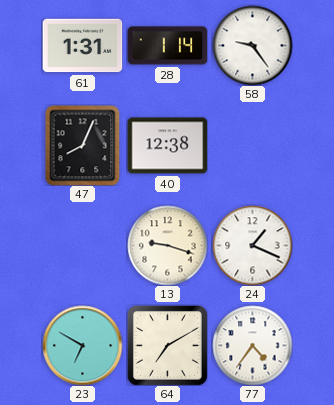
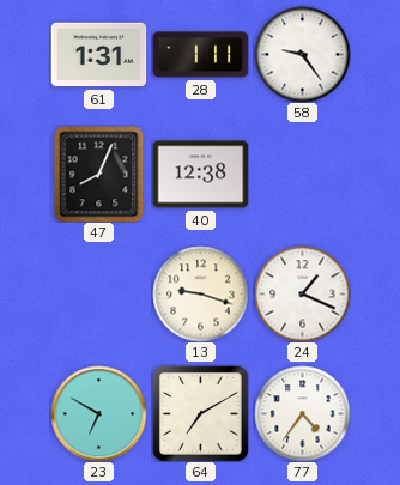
28: 1:14 -> 1:11
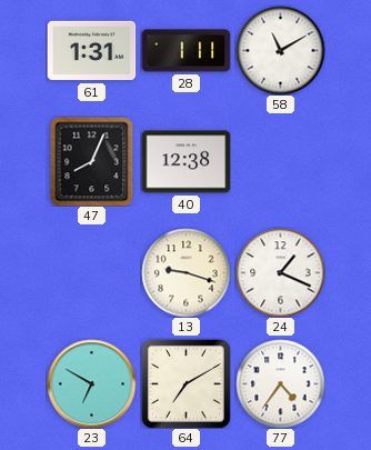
58: 9:24 -> 11:10
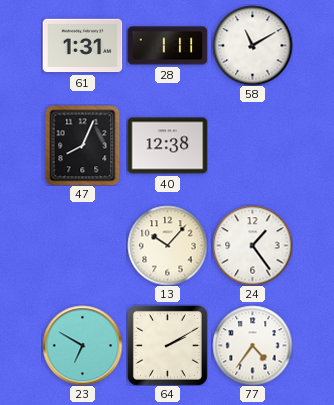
13: 9:18 -> 10:07
24: 1:19 -> 1:24
64: 7:10 -> 2:10
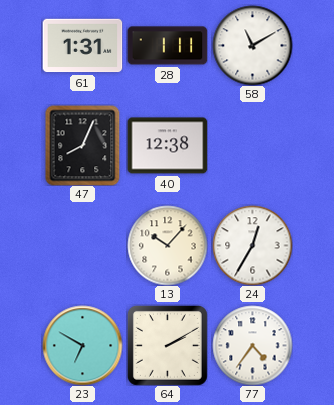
24: 1:24 -> 12:35
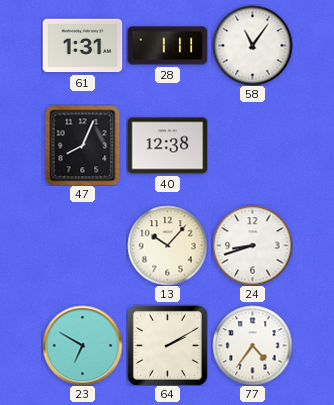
58: 11:10 -> 11:06
24: 12:35 -> 8:42
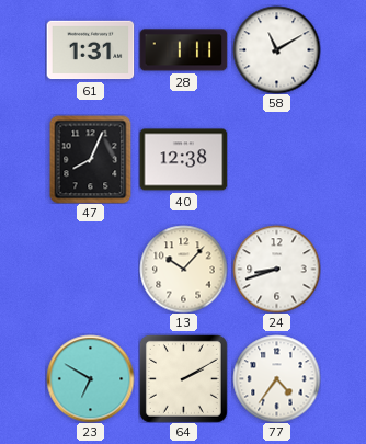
58: 11:06 -> 11:10
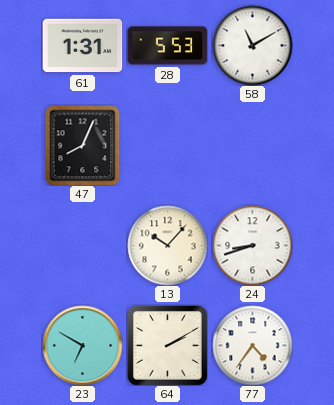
28: 1:11 -> 5:53
40: 12:38 -> none
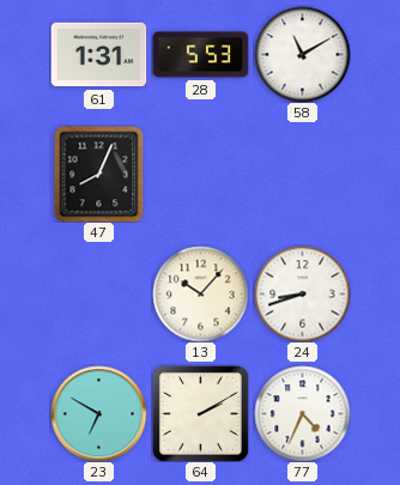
77: 4:36 -> 4:34
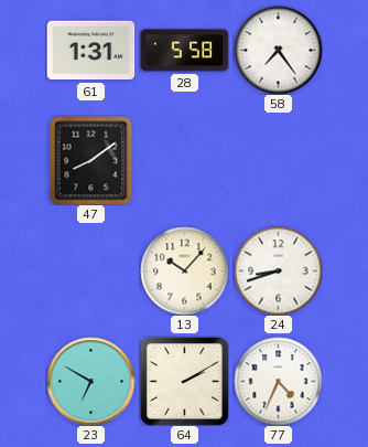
28: 5:53 -> 5:58
58: 11:10 -> 7:24
47: 8:04 -> 8:09
